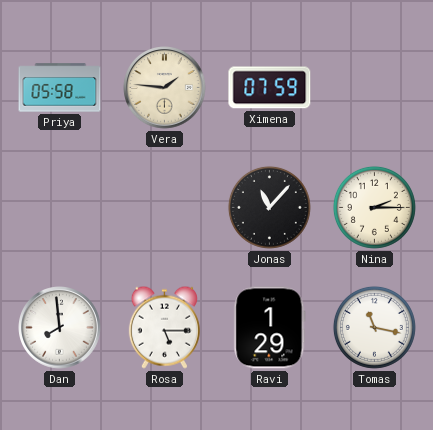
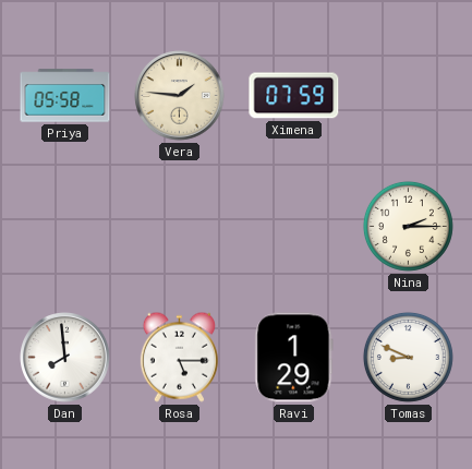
Jonas: 11:07 -> none
Tomas: 11:17 -> 8:49
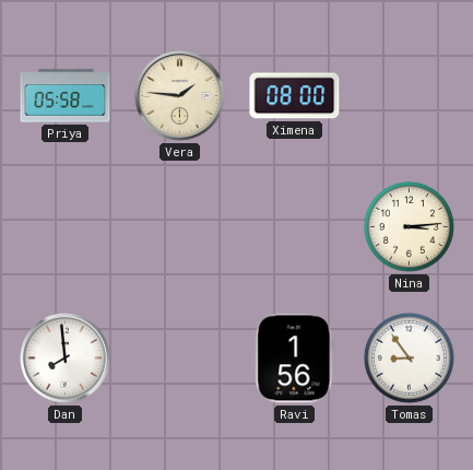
Ximena: 07:59 -> 08:00
Nina: 2:15 -> 3:14
Rosa: 5:15 -> none
Ravi: 1:29 -> 1:56
Tomas: 8:49 -> 8:54
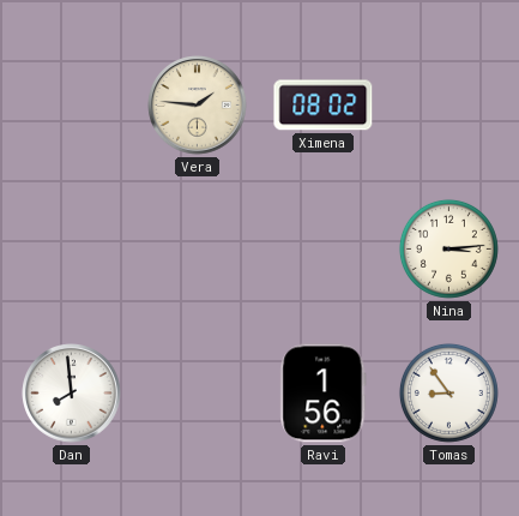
Priya: 05:58 -> none
Ximena: 08:00 -> 08:02
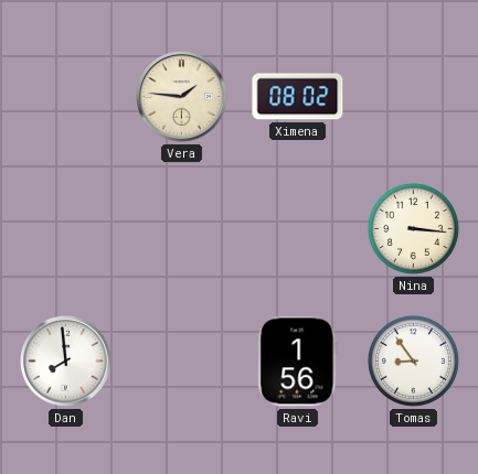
Nina: 3:14 -> 3:16
